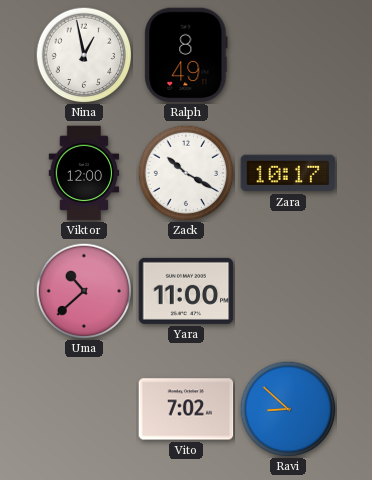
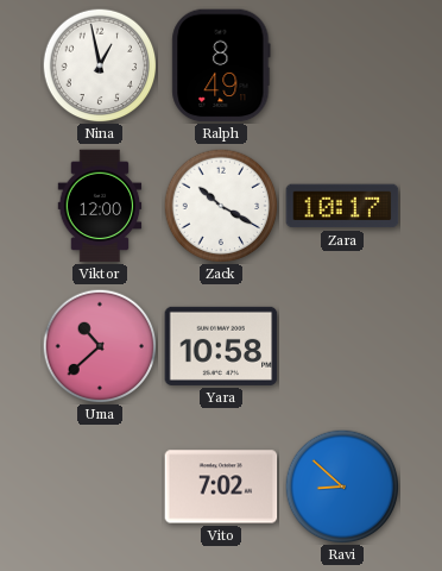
Yara: 11:00 -> 10:58
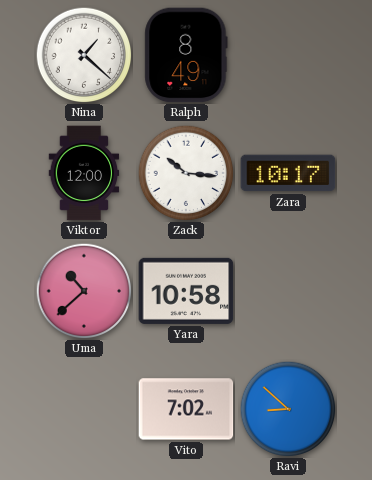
Nina: 12:58 -> 1:22
Zack: 10:20 -> 10:16
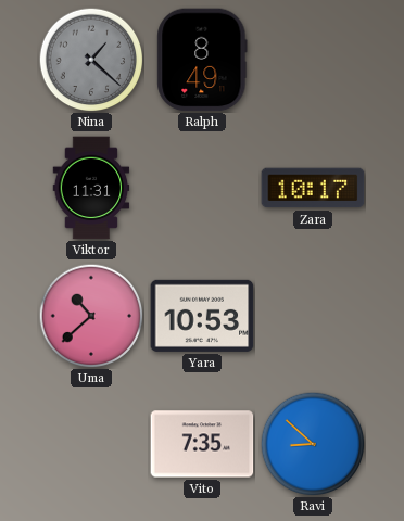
Nina dial: white -> grey
Viktor: 12:00 -> 11:31
Zack: 10:16 -> none
Yara: 10:58 -> 10:53
Vito: 7:02 -> 7:35
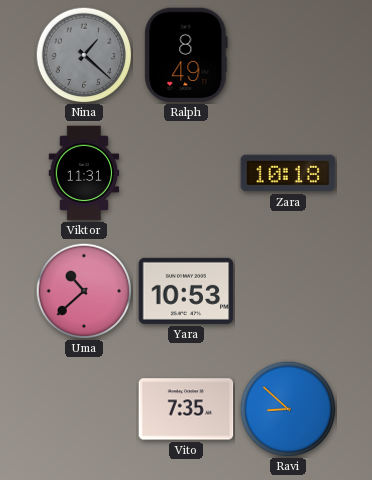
Zara: 10:17 -> 10:18
